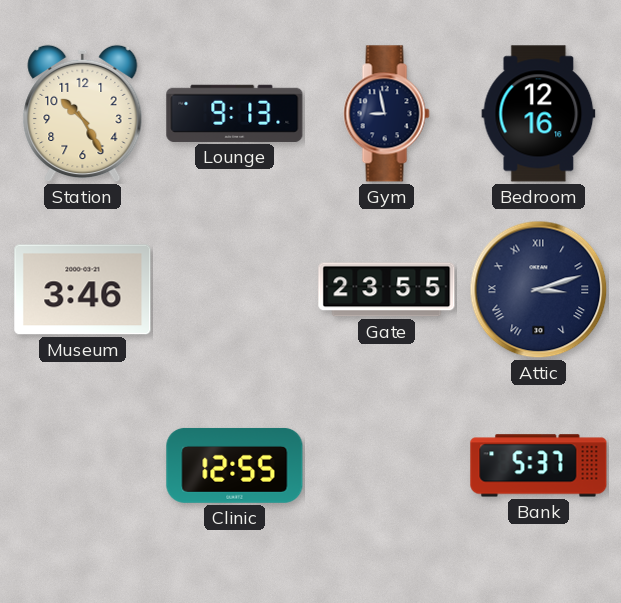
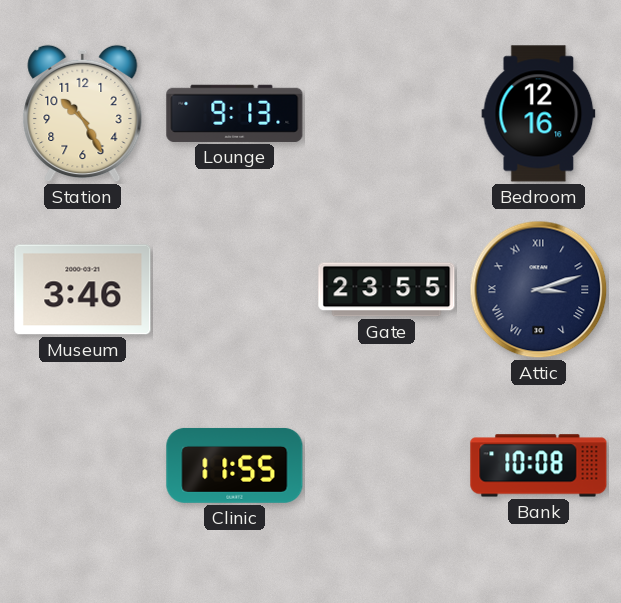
Gym: 8:58 -> none
Clinic: 12:55 -> 11:55
Bank: 5:37 -> 10:08
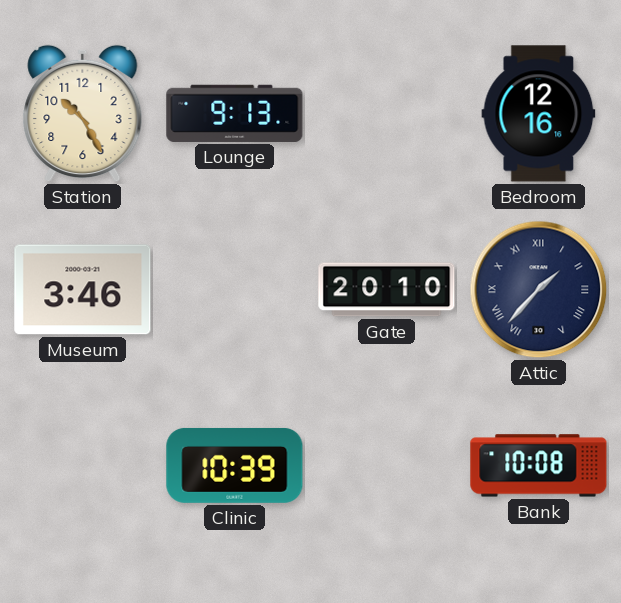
Gate: 23:55 -> 20:10
Attic: 3:12 -> 1:37
Clinic: 11:55 -> 10:39
